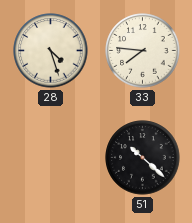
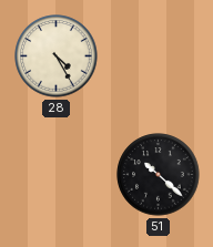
28: 4:27 -> 4:25
33: 7:46 -> none
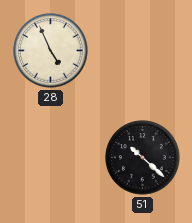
28: 4:25 -> 4:56
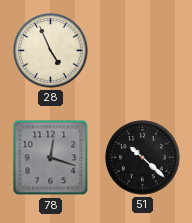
78: none -> 12:18
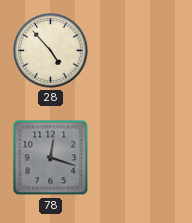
28: 4:56 -> 4:53
51: 10:22 -> none
